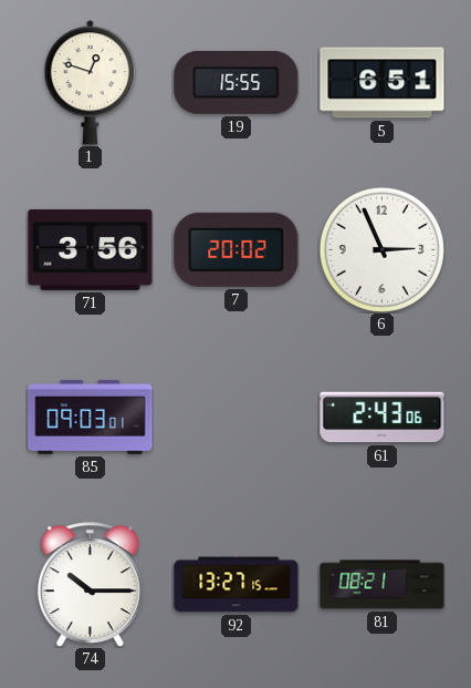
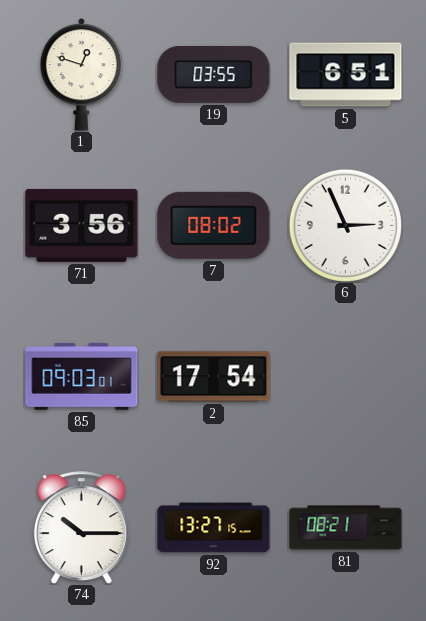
19: 15:55 -> 03:55
7: 20:02 -> 08:02
2: none -> 17:54
61: 2:43 -> none
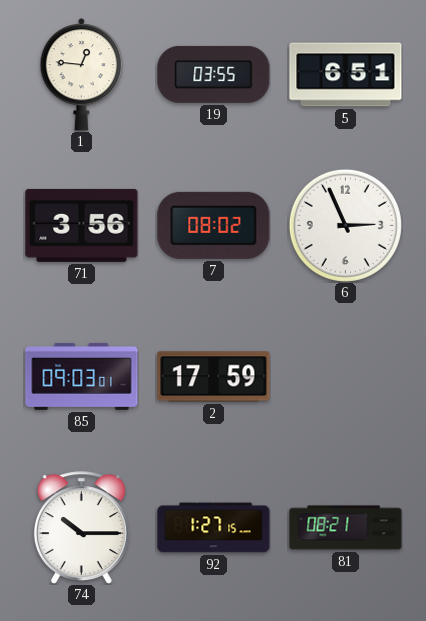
1: 12:48 -> 12:46
2: 17:54 -> 17:59
92: 13:27 -> 1:27
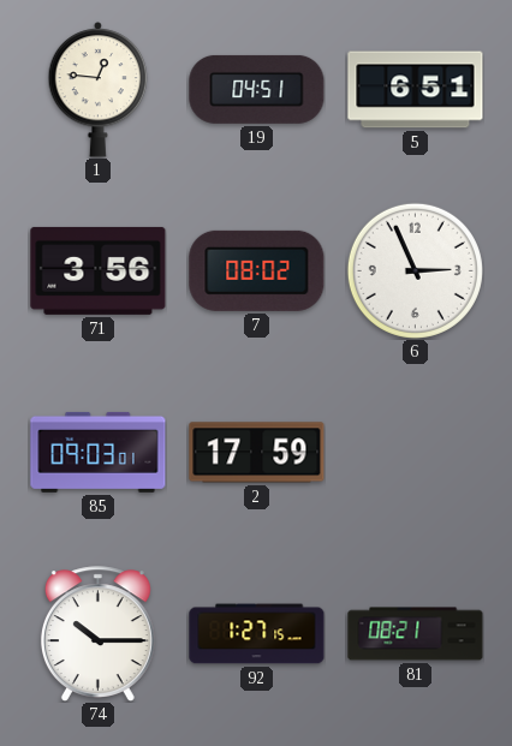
19: 03:55 -> 04:51
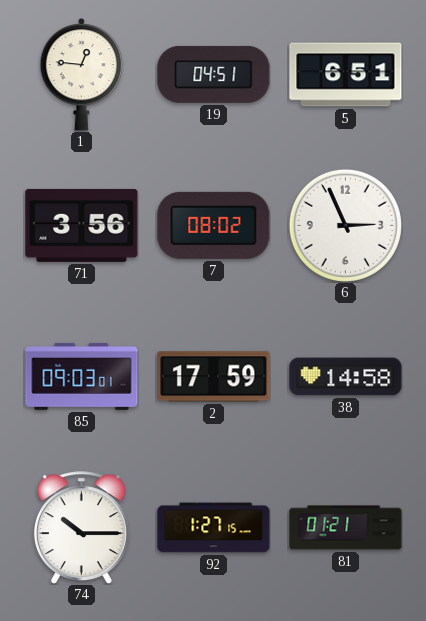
38: none -> 14:58
81: 08:21 -> 01:21
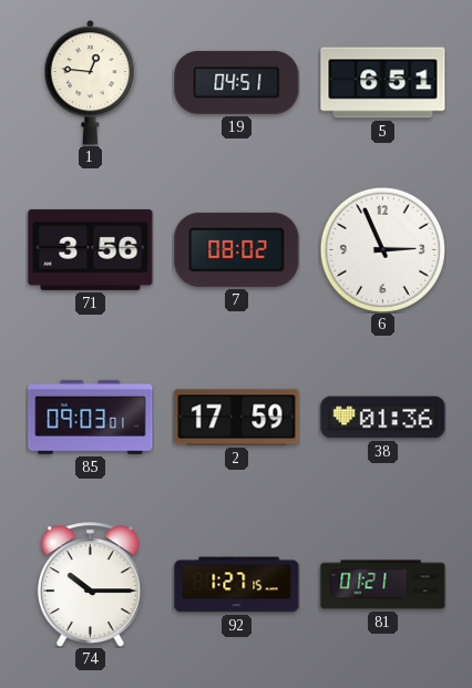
38: 14:58 -> 01:36
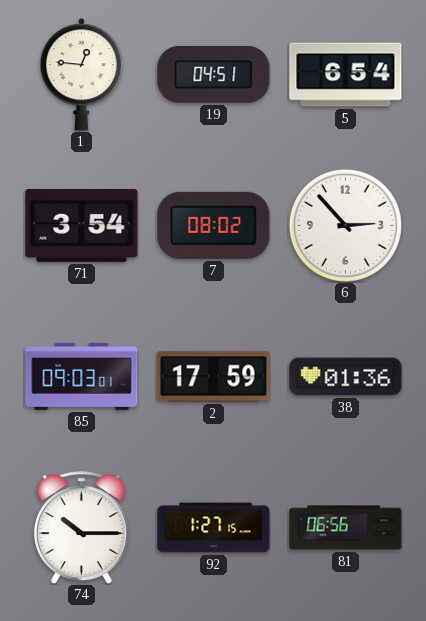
5: 6:51 -> 6:54
71: 3:56 -> 3:54
6: 2:56 -> 2:53
81: 01:21 -> 06:56
